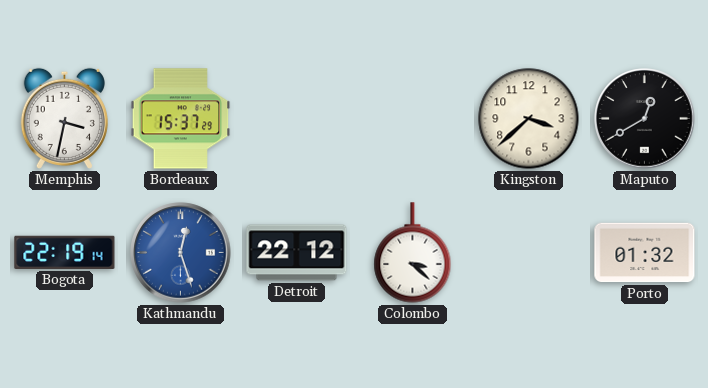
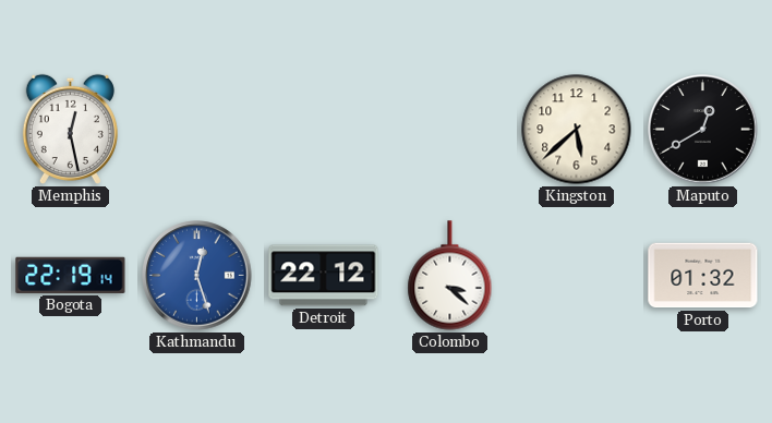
Memphis: 3:32 -> 12:28
Bordeaux: 15:37 -> none
Kingston: 3:38 -> 5:38
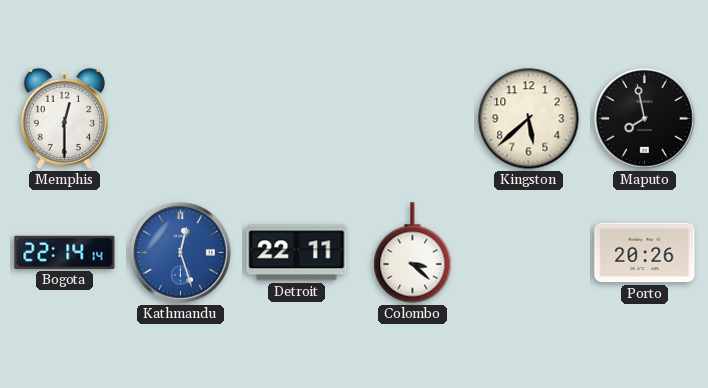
Memphis: 12:28 -> 12:30
Maputo: 12:40 -> 7:58
Bogota: 22:19 -> 22:14
Detroit: 22:12 -> 22:11
Porto: 01:32 -> 20:26
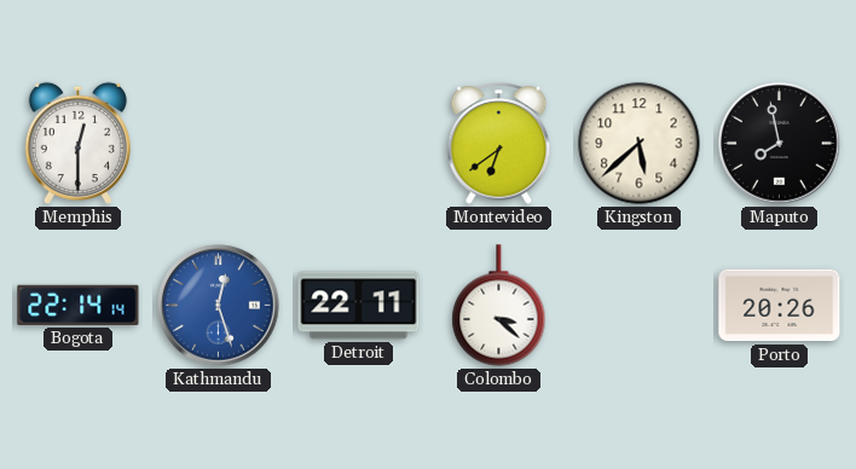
Montevideo: none -> 6:39
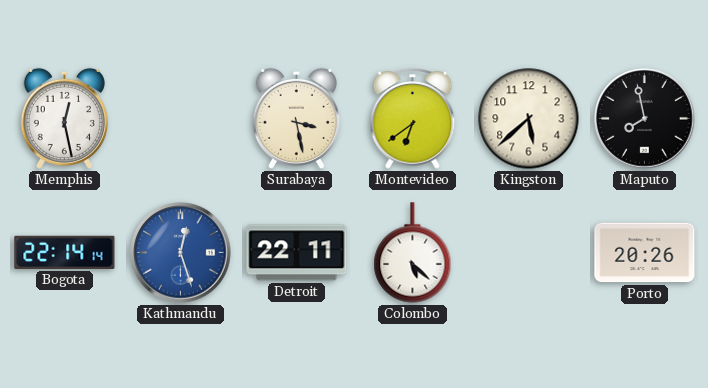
Memphis: 12:30 -> 12:28
Surabaya: none -> 3:28
Colombo: 3:22 -> 5:22
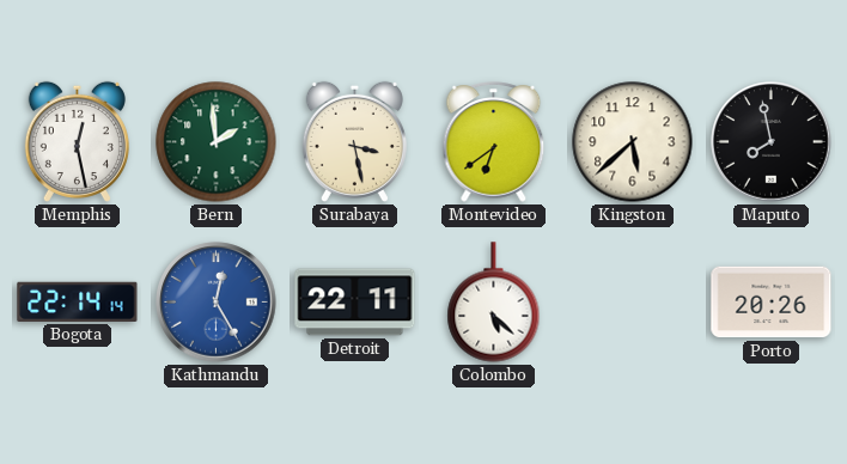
Bern: none -> 1:59
Kathmandu: 12:27 -> 12:25
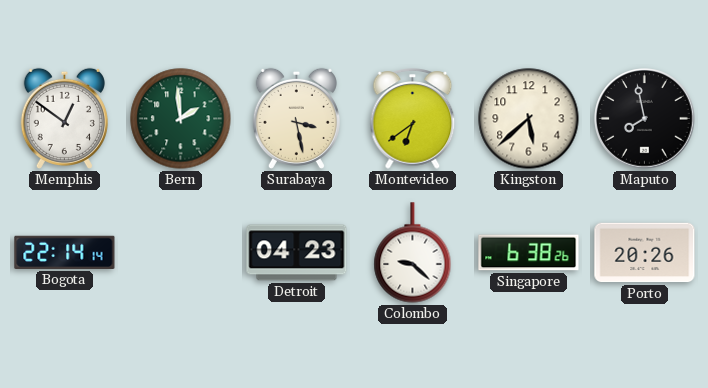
Memphis: 12:28 -> 12:51
Kathmandu: 12:25 -> none
Detroit: 22:11 -> 04:23
Colombo: 5:22 -> 9:22
Singapore: none -> 6:38
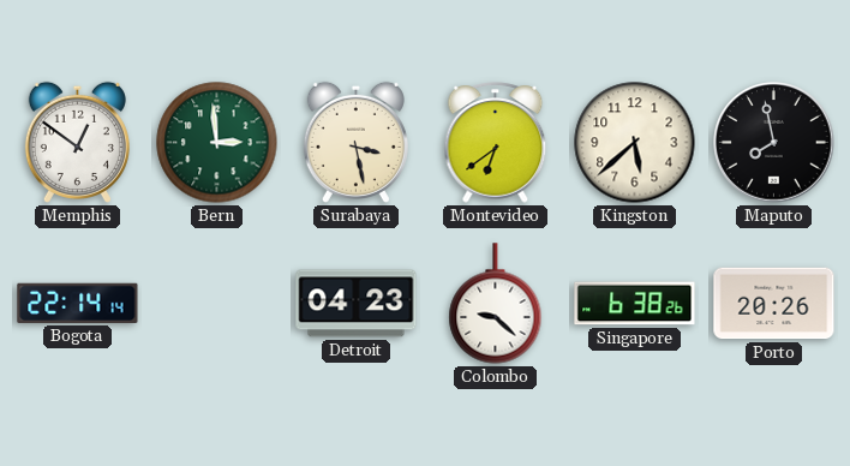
Bern: 1:59 -> 2:59
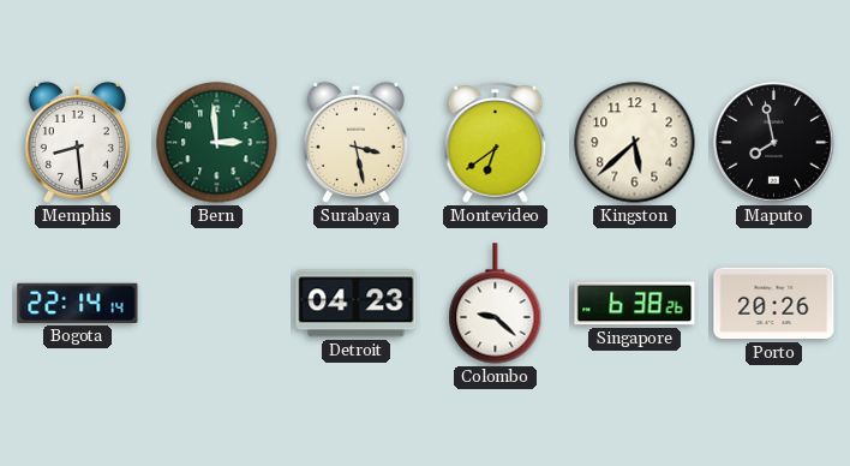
Memphis: 12:51 -> 8:29
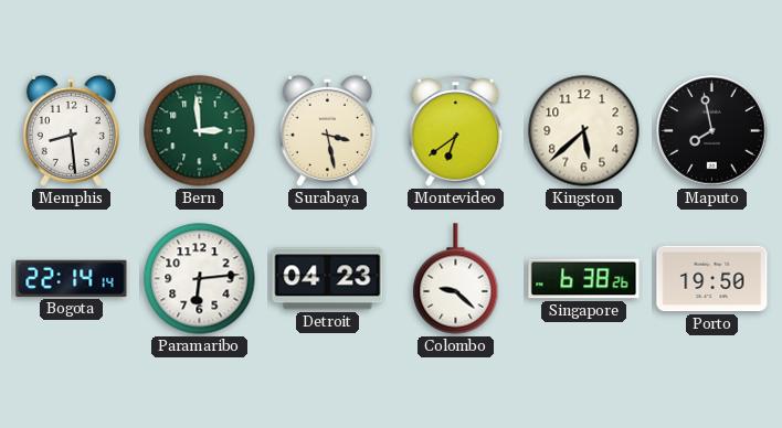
Paramaribo: none -> 6:14
Porto: 20:26 -> 19:50
